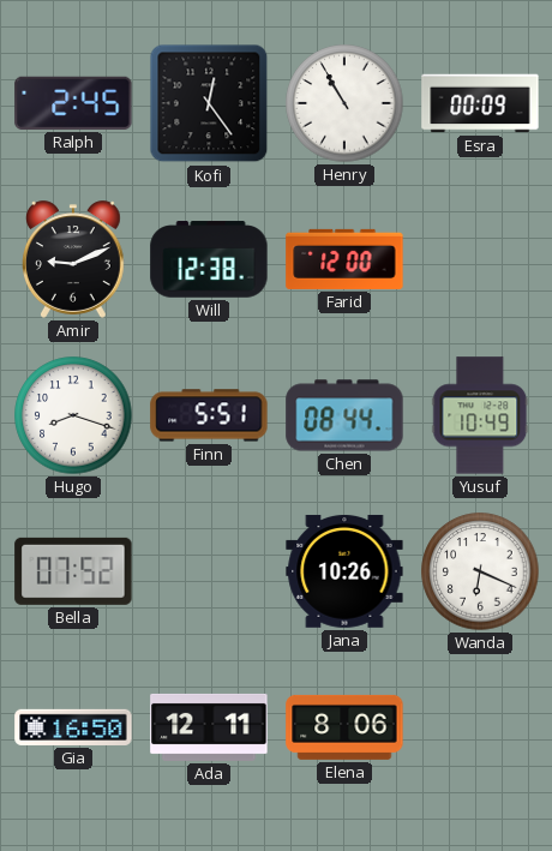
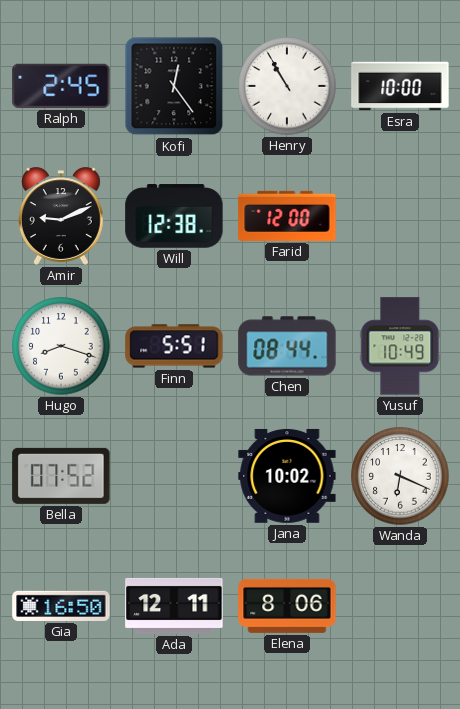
Esra: 00:09 -> 10:00
Jana: 10:26 -> 10:02
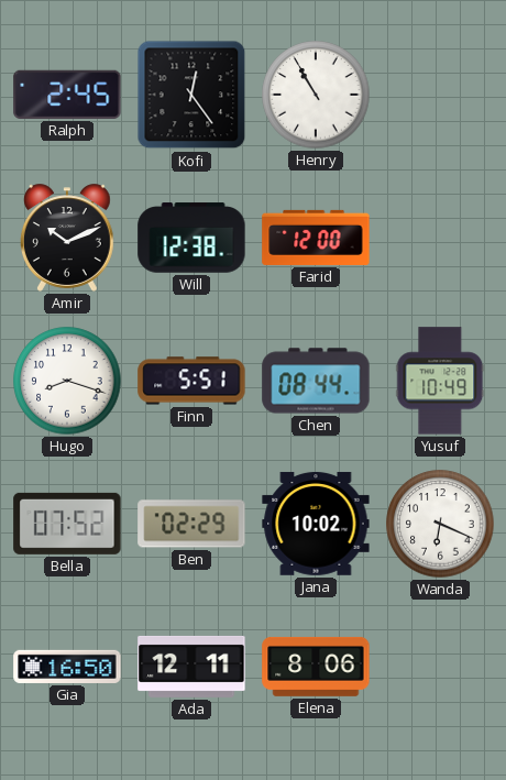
Esra: 10:00 -> none
Amir: 9:11 -> 10:11
Ben: none -> 02:29
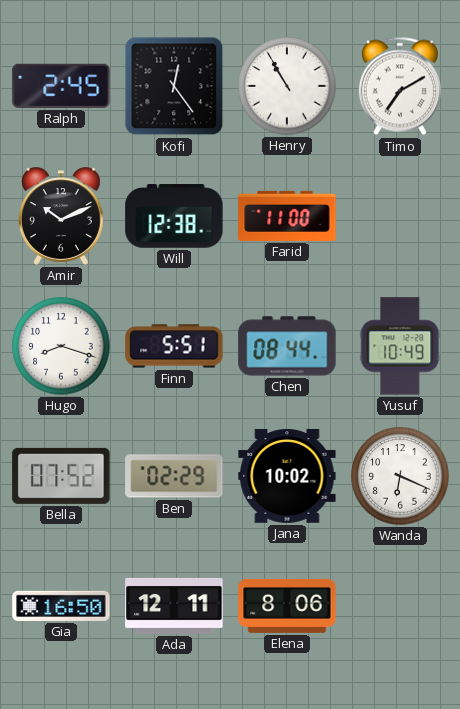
Timo: none -> 7:10
Farid: 12:00 -> 11:00
